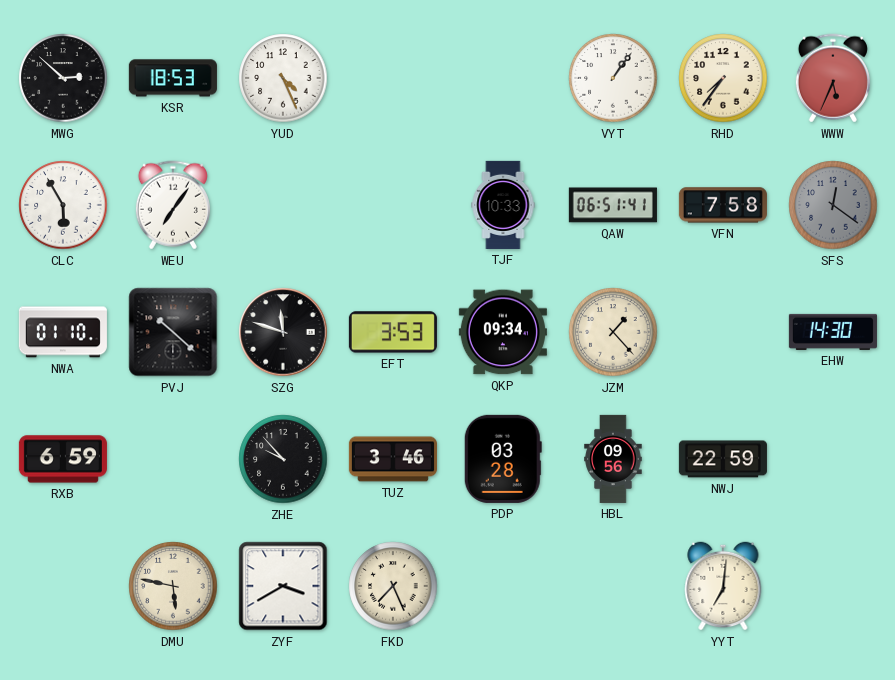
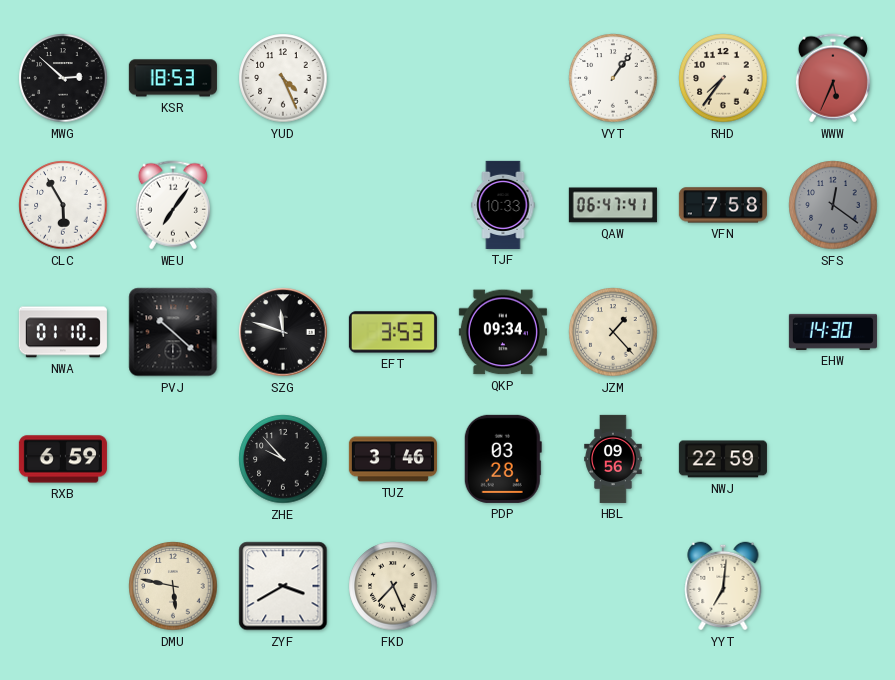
QAW: 06:51 -> 06:47
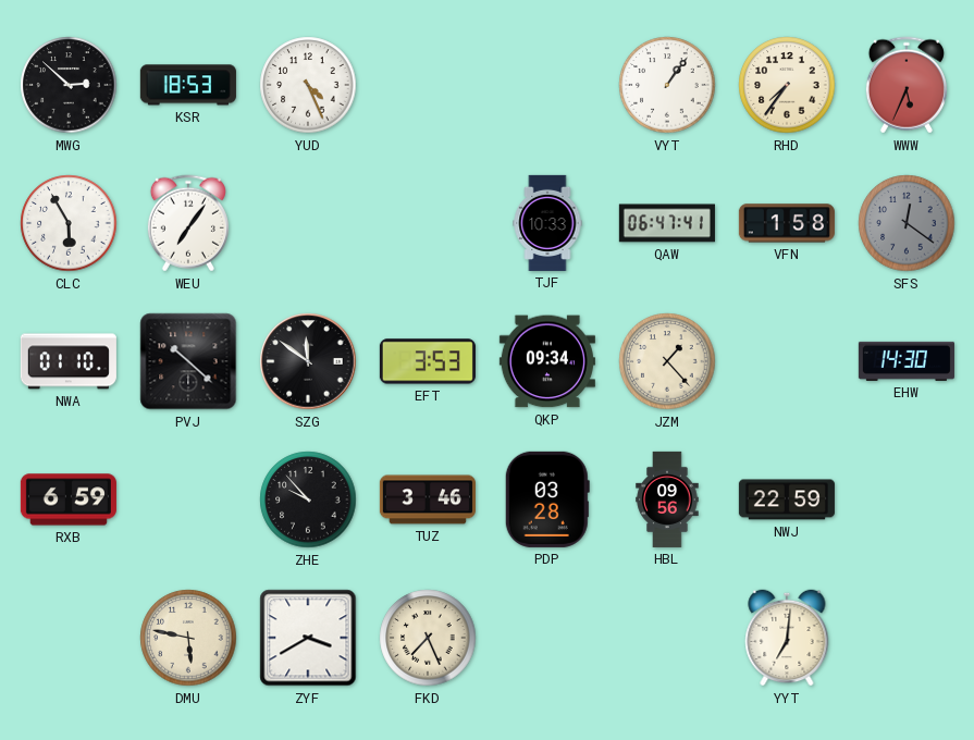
VFN: 7:58 -> 1:58
SZG: 11:48 -> 11:51
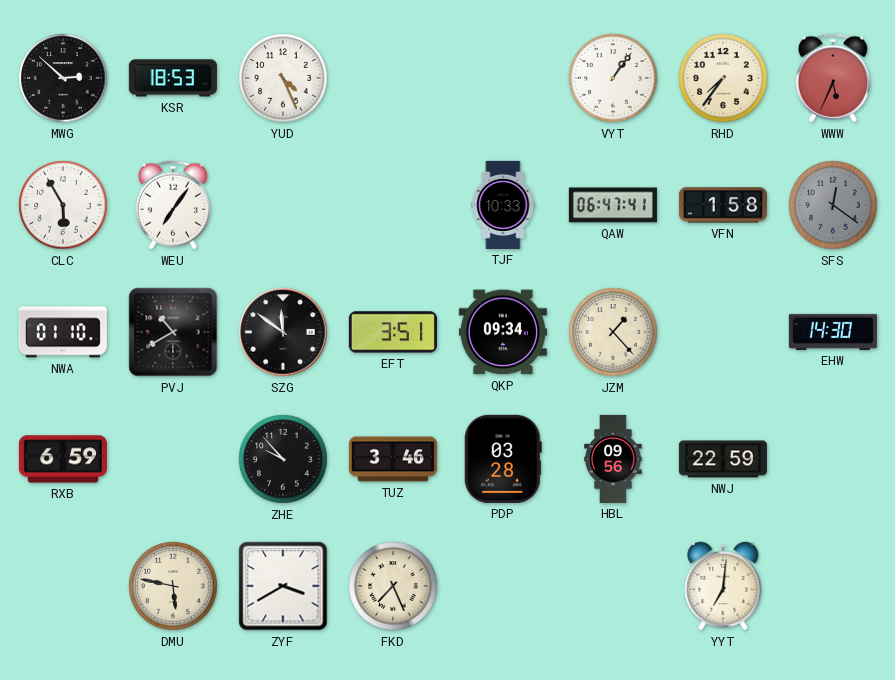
PVJ: 10:22 -> 10:40
EFT: 3:53 -> 3:51
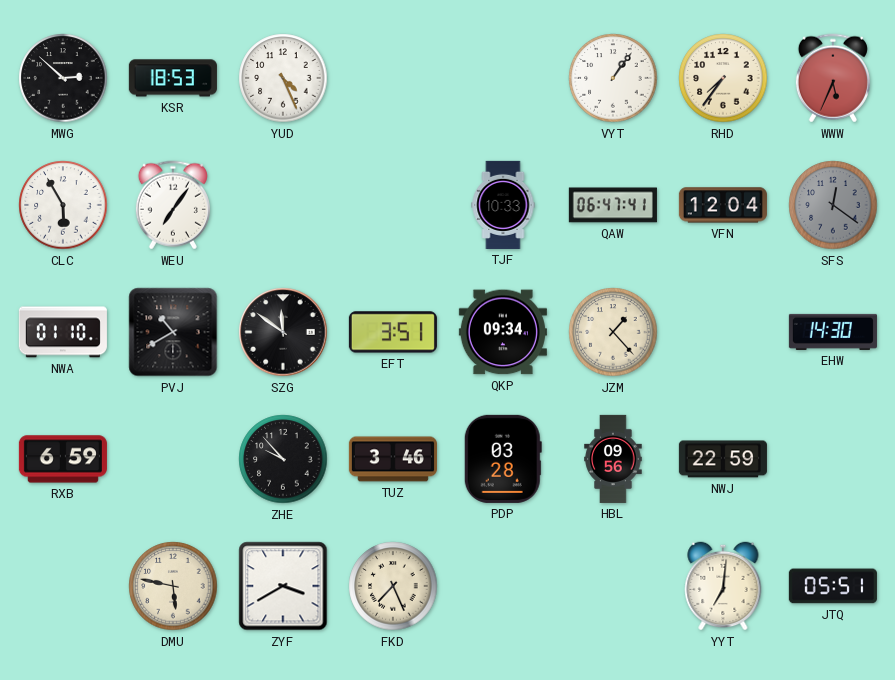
VFN: 1:58 -> 12:04
JTQ: none -> 05:51
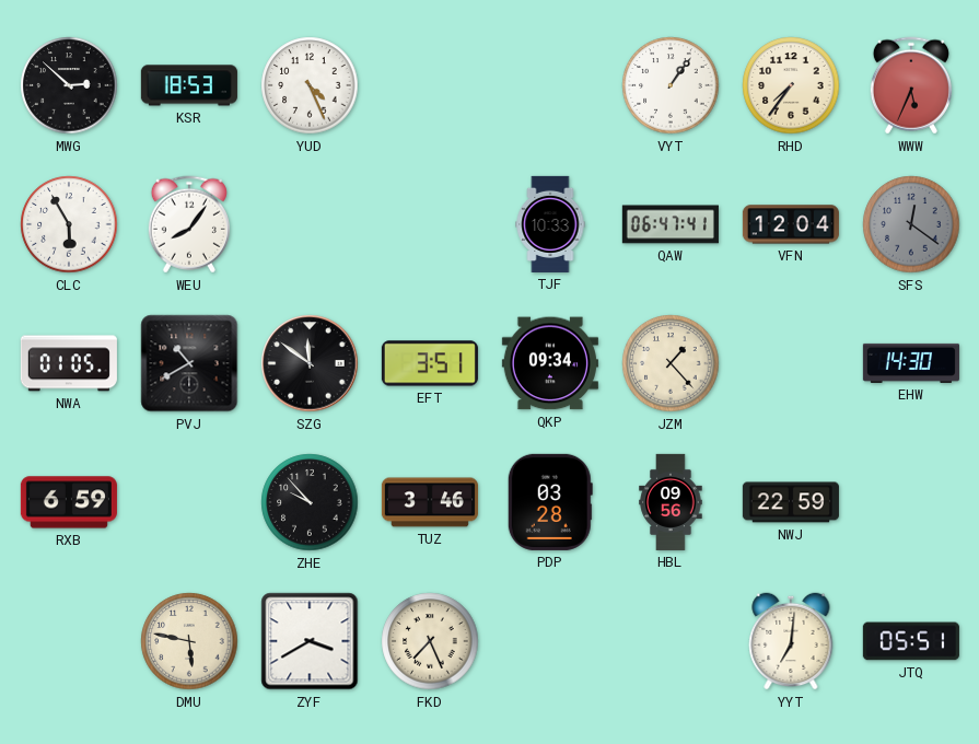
WEU: 7:06 -> 8:06
NWA: 01:10 -> 01:05
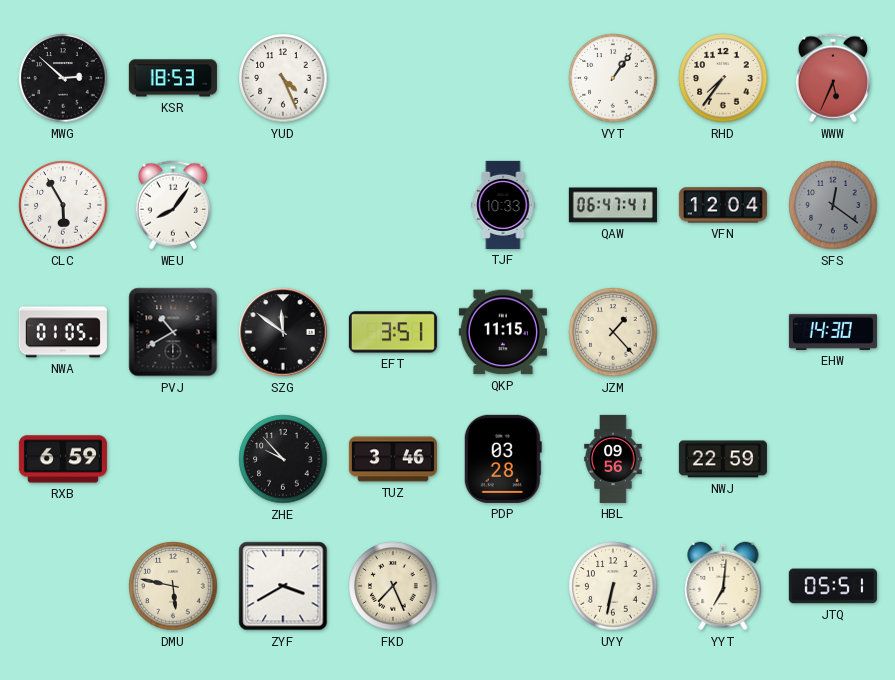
QKP: 09:34 -> 11:15
UYY: none -> 6:32
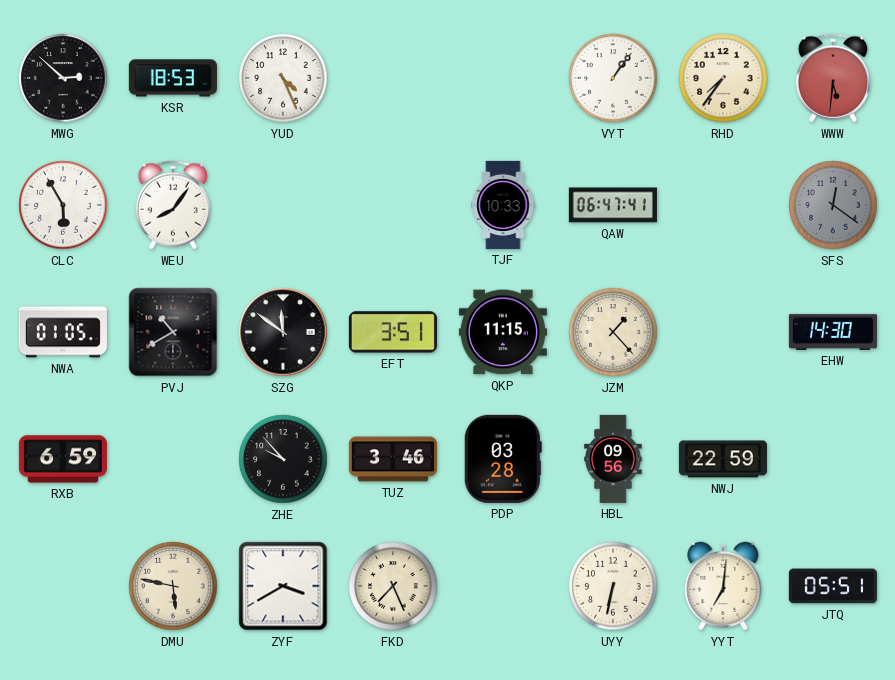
WWW: 5:34 -> 5:31
VFN: 12:04 -> none
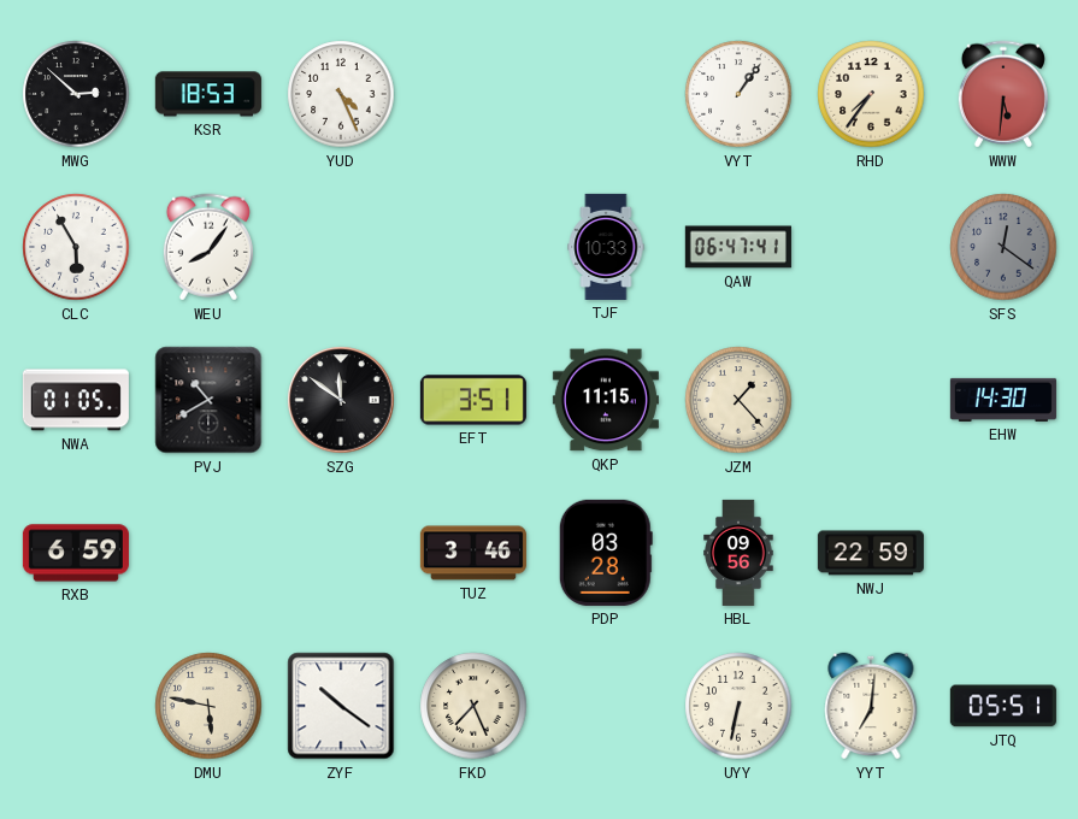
ZHE: 9:53 -> none
ZYF: 3:40 -> 10:21
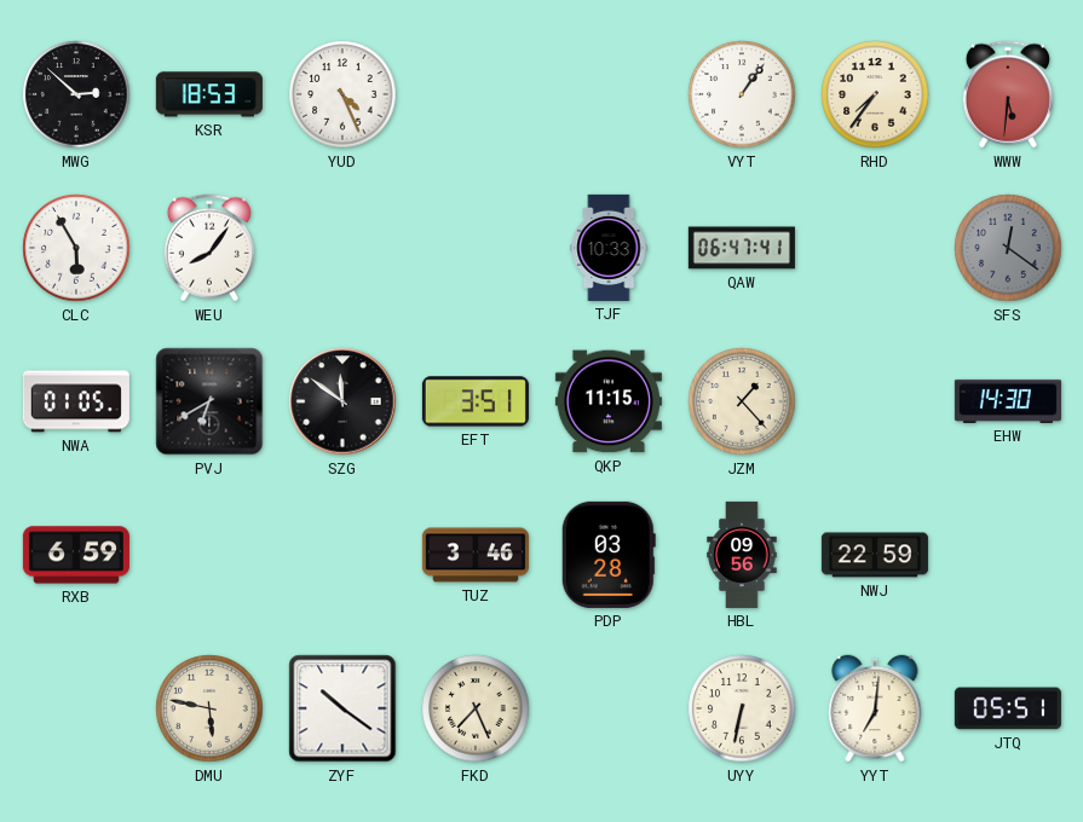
PVJ: 10:40 -> 6:40
